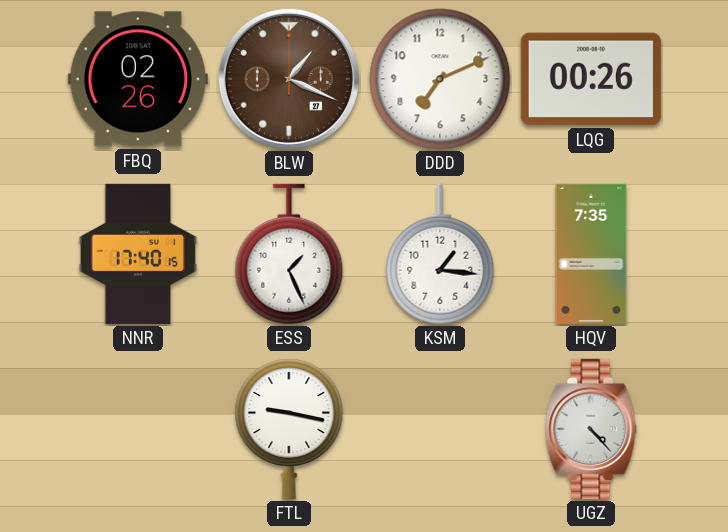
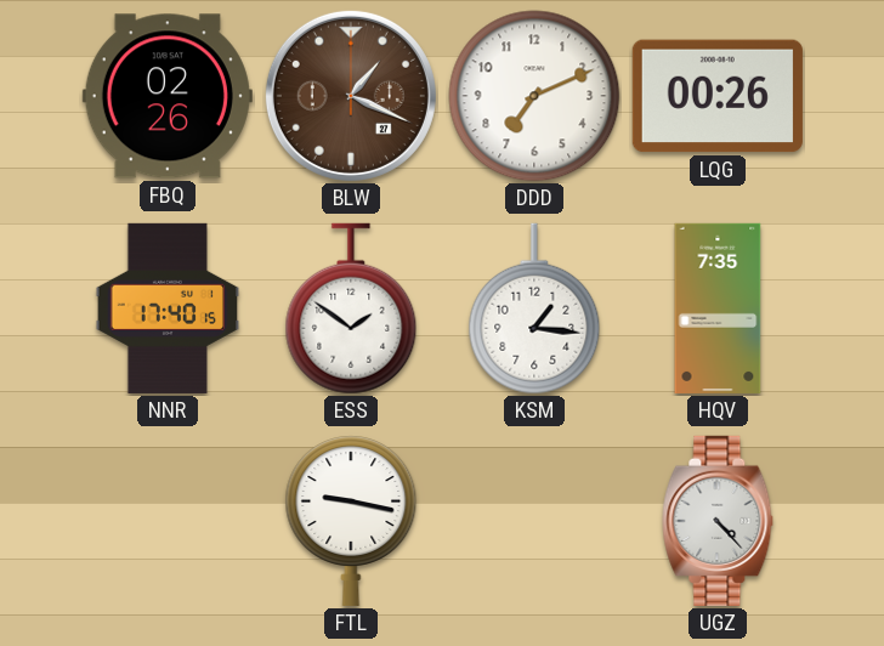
ESS: 1:26 -> 1:51
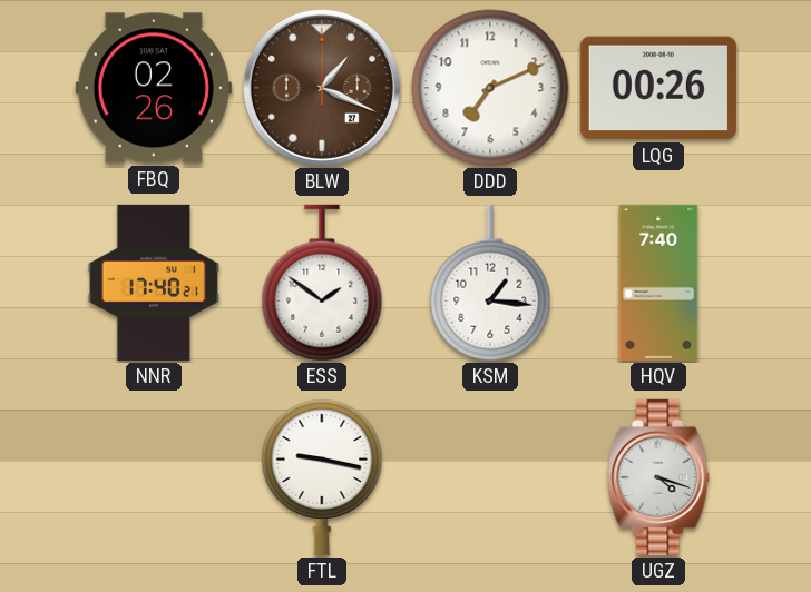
NNR: 17:40:15 -> 17:40:21
HQV: 7:35 -> 7:40
UGZ: 4:23 -> 4:18
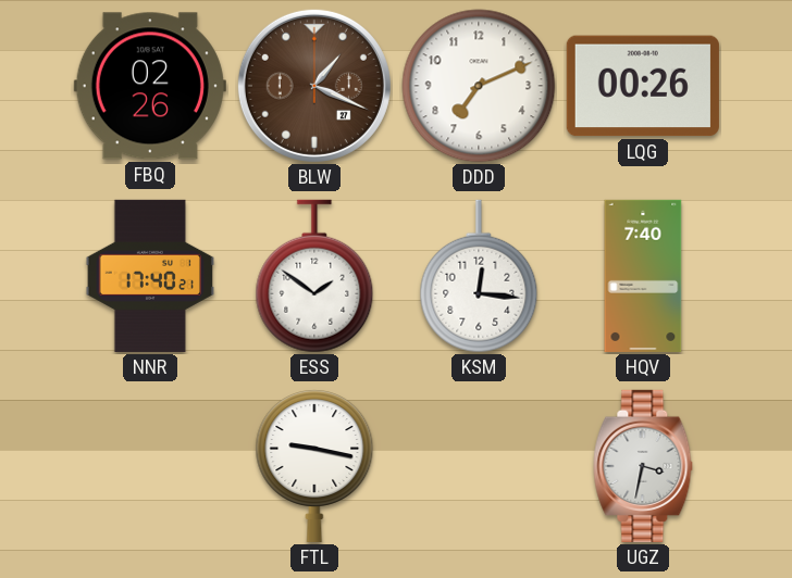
KSM: 1:16 -> 12:16
UGZ: 4:18 -> 3:32
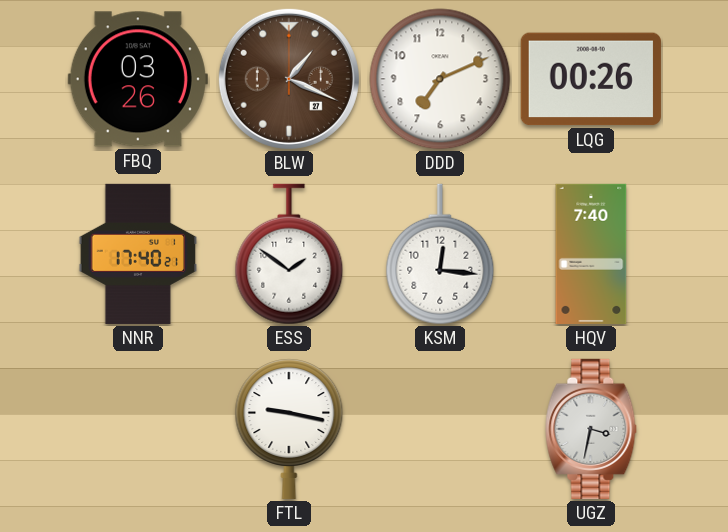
FBQ: 02:26 -> 03:26
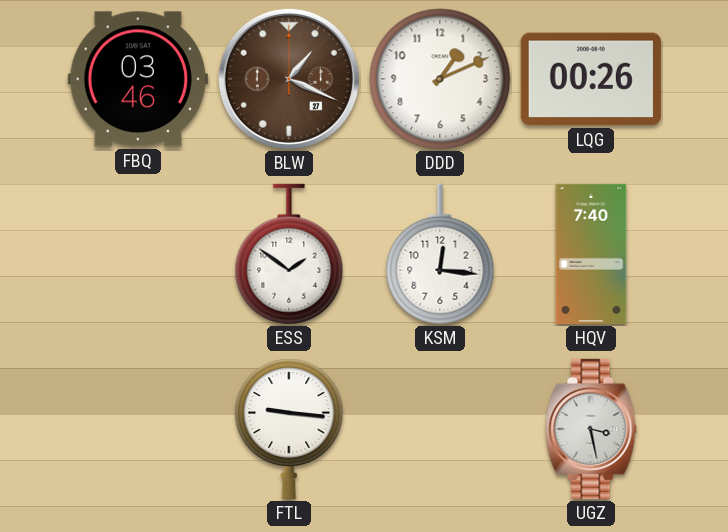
FBQ: 03:26 -> 03:46
DDD: 7:11 -> 1:11
NNR: 17:40 -> none
FTL: 9:17 -> 9:16
UGZ: 3:32 -> 3:28
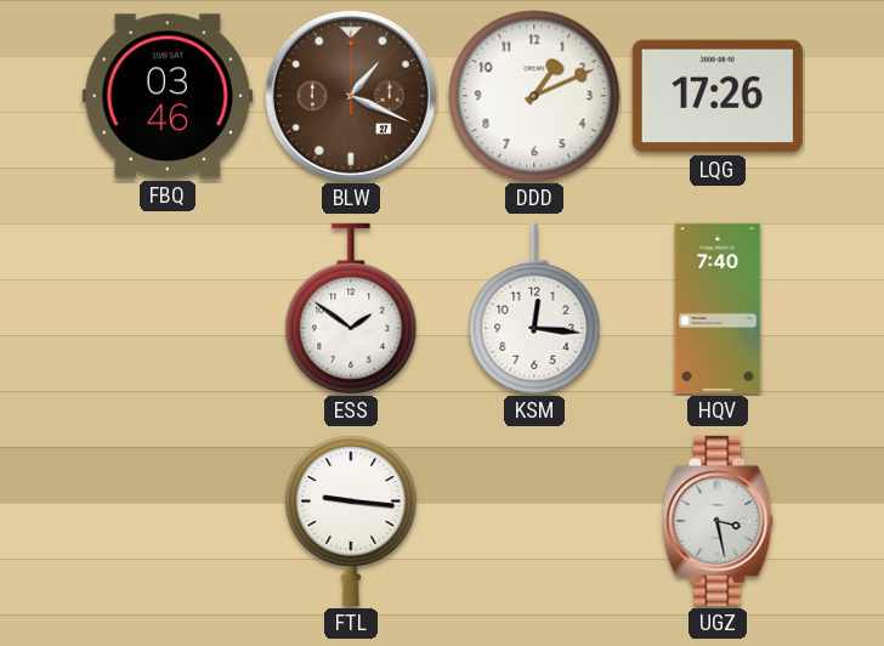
LQG: 00:26 -> 17:26
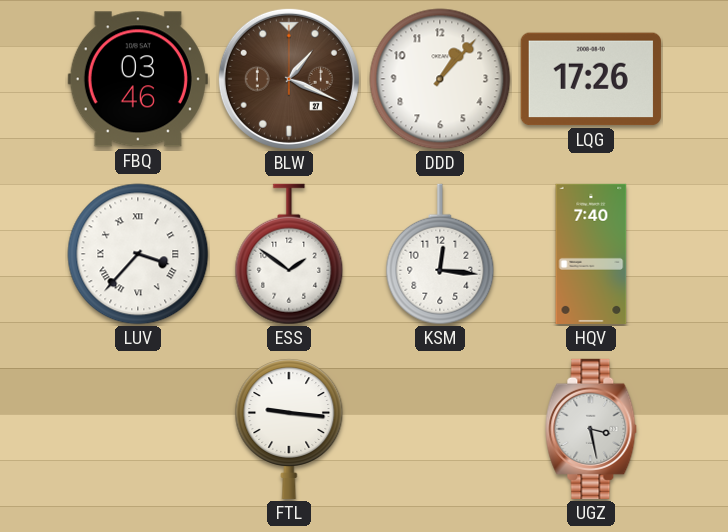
DDD: 1:11 -> 1:07
LUV: none -> 3:37
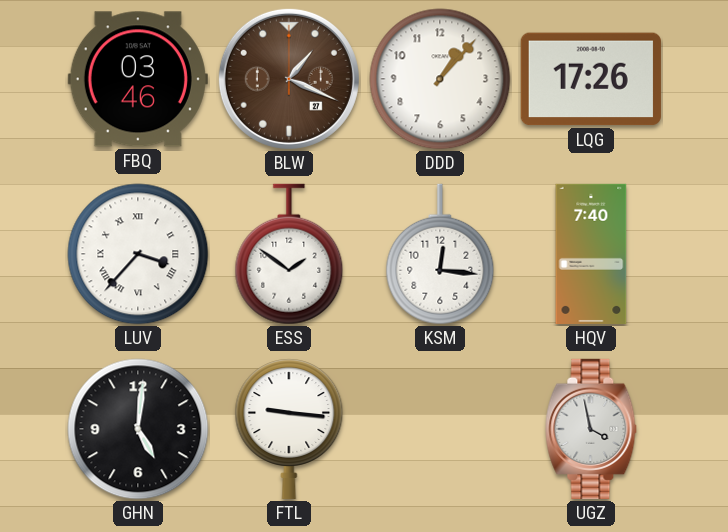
GHN: none -> 5:01
UGZ: 3:28 -> 3:58
